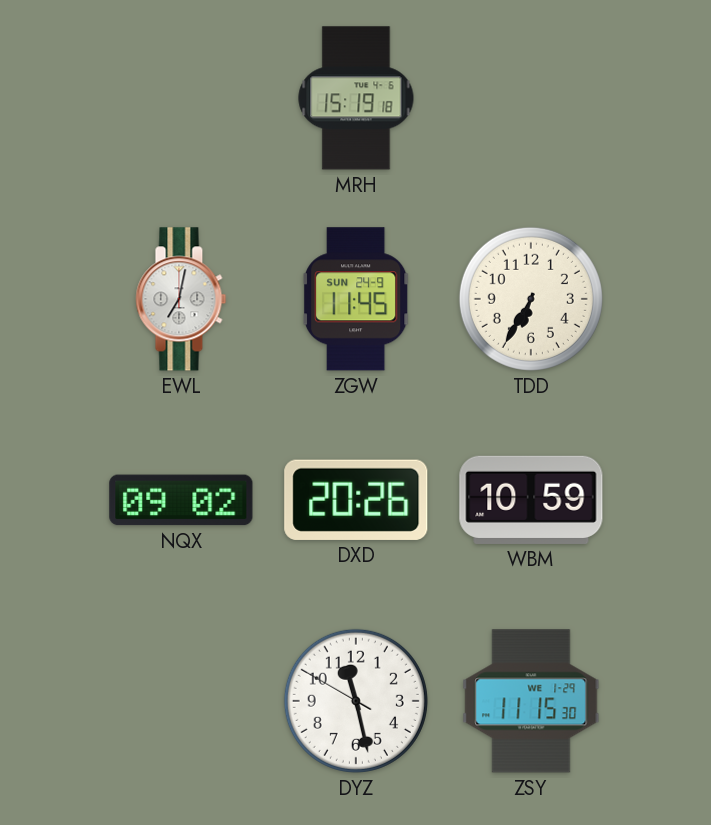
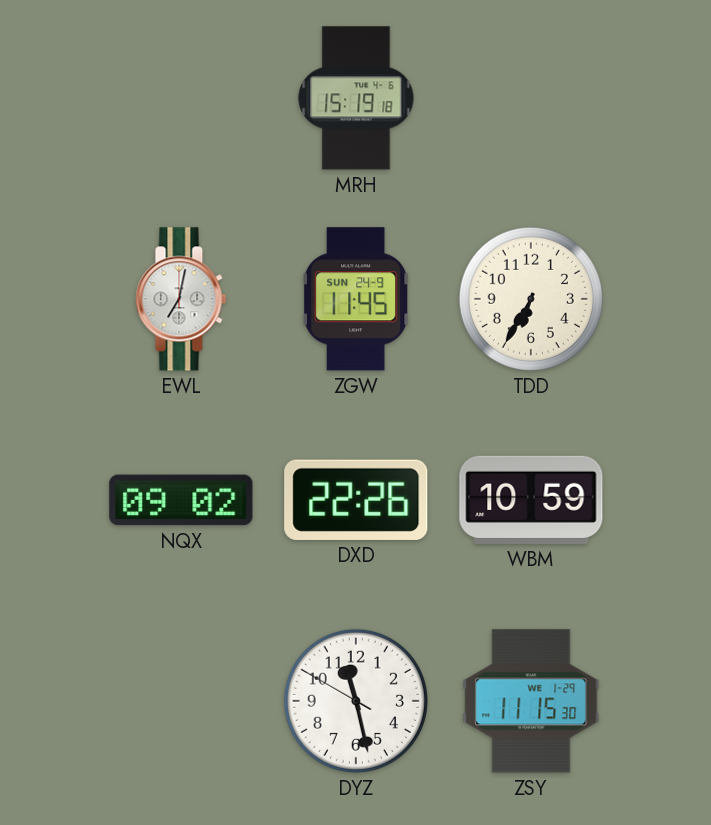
DXD: 20:26 -> 22:26
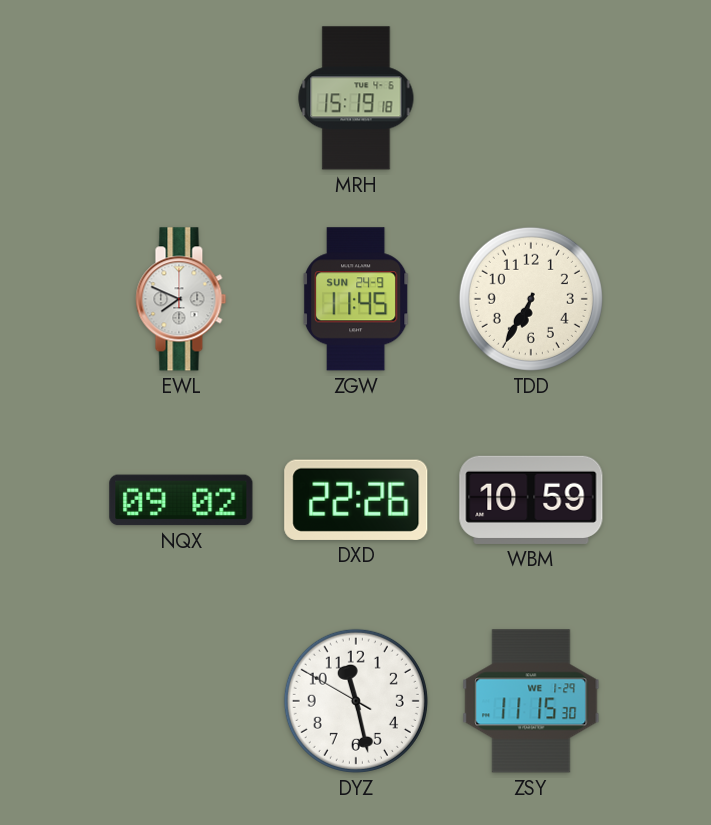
EWL: 7:02 -> 7:49
